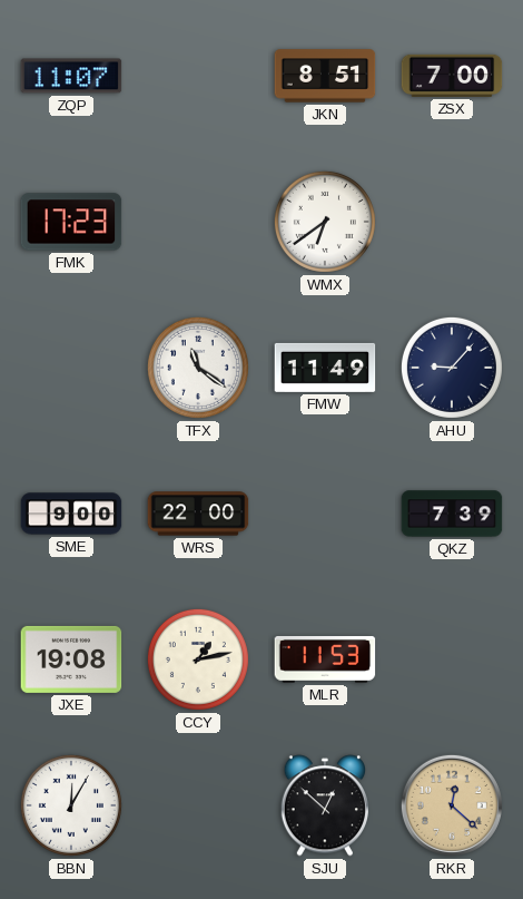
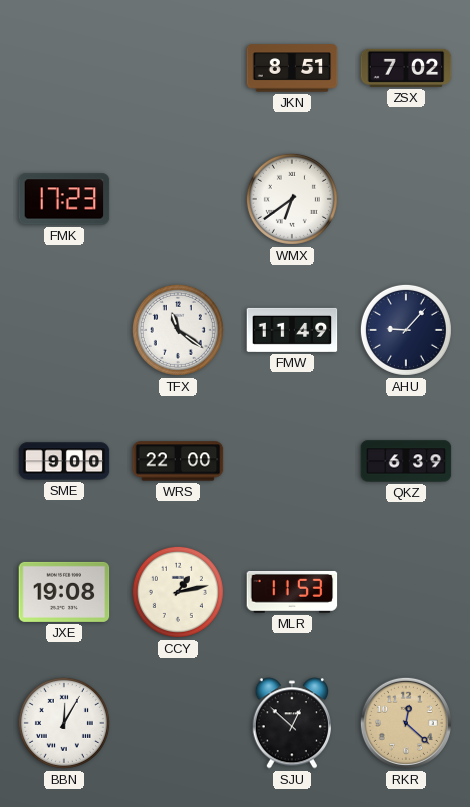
ZQP: 11:07 -> none
ZSX: 7:00 -> 7:02
QKZ: 7:39 -> 6:39
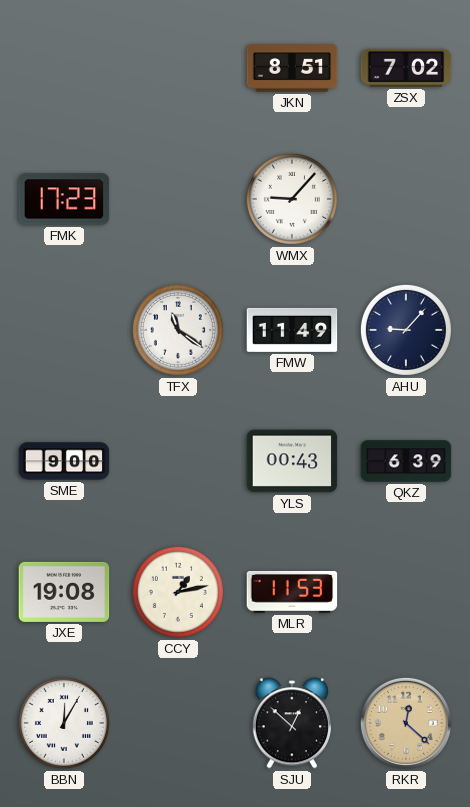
WMX: 6:39 -> 9:07
WRS: 22:00 -> none
YLS: none -> 00:43
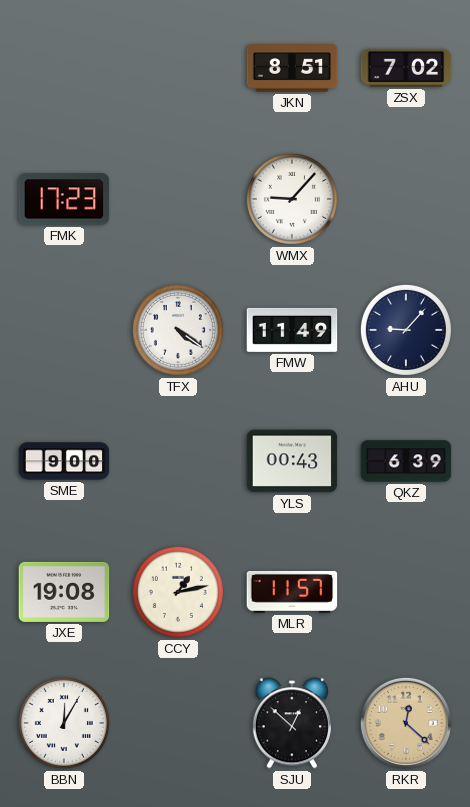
TFX: 11:21 -> 4:21
MLR: 11:53 -> 11:57
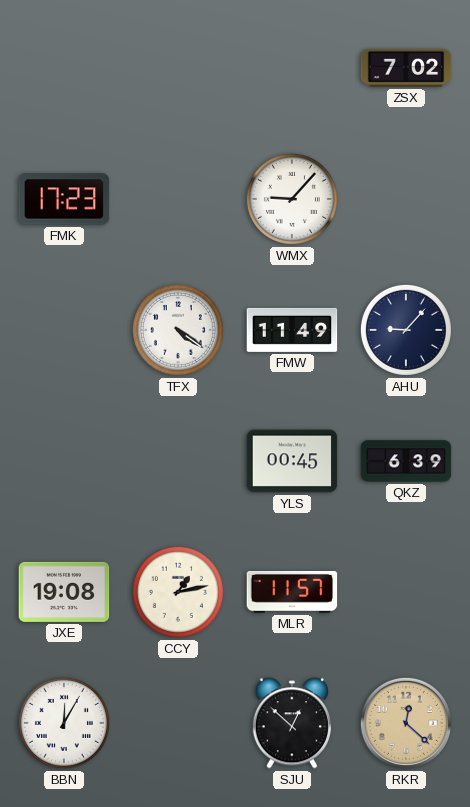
JKN: 8:51 -> none
SME: 9:00 -> none
YLS: 00:43 -> 00:45
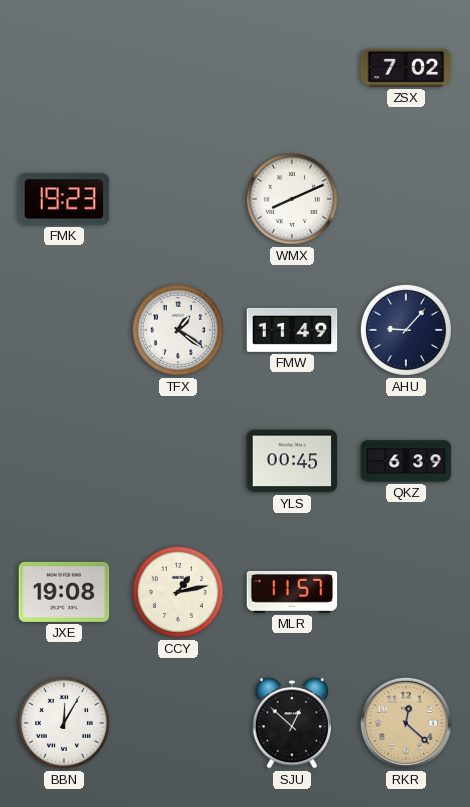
FMK: 17:23 -> 19:23
WMX: 9:07 -> 8:11
TFX: 4:21 -> 1:21
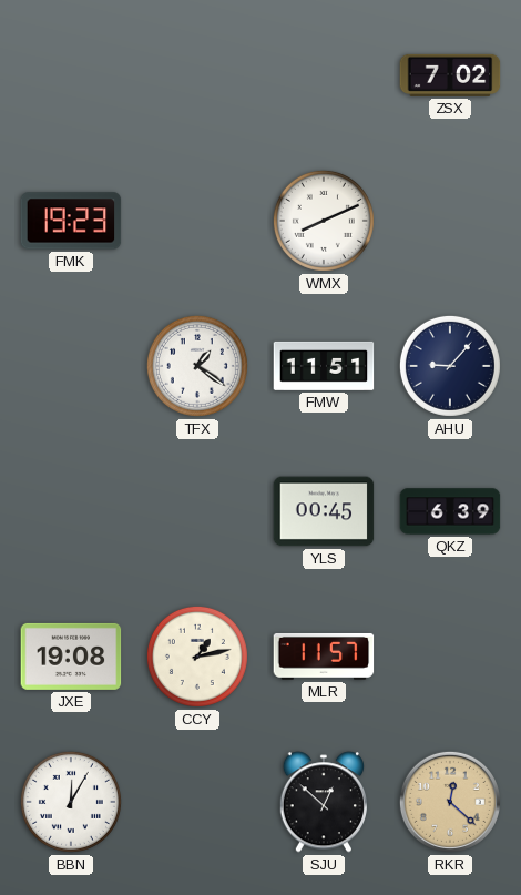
FMW: 11:49 -> 11:51
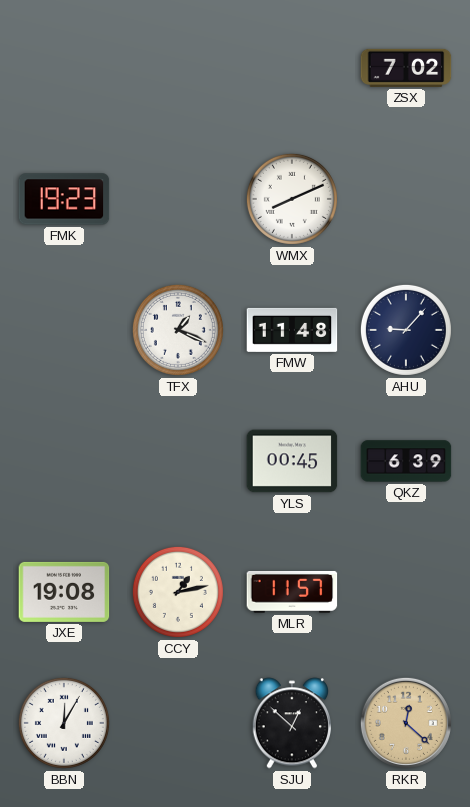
TFX: 1:21 -> 1:19
FMW: 11:51 -> 11:48
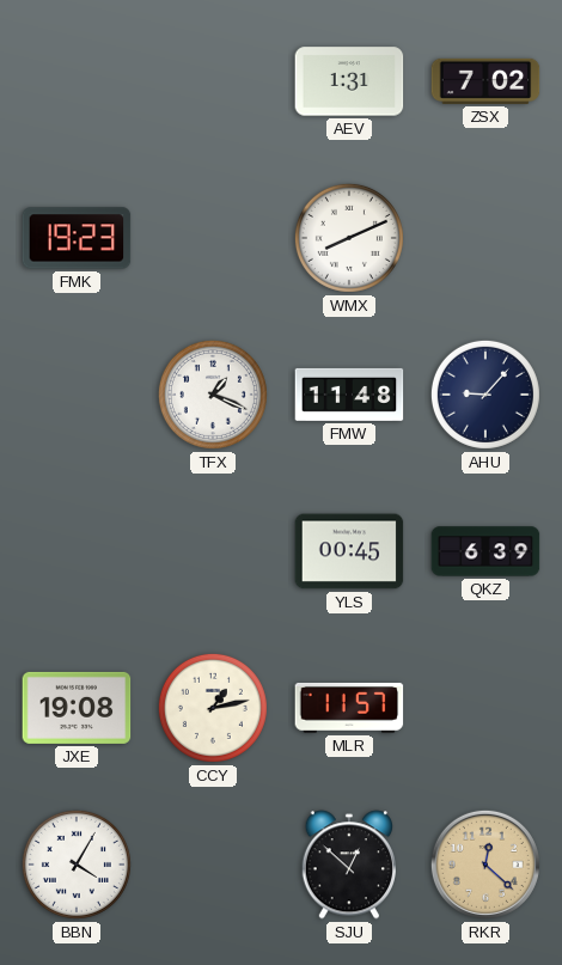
AEV: none -> 1:31
BBN: 12:05 -> 4:05
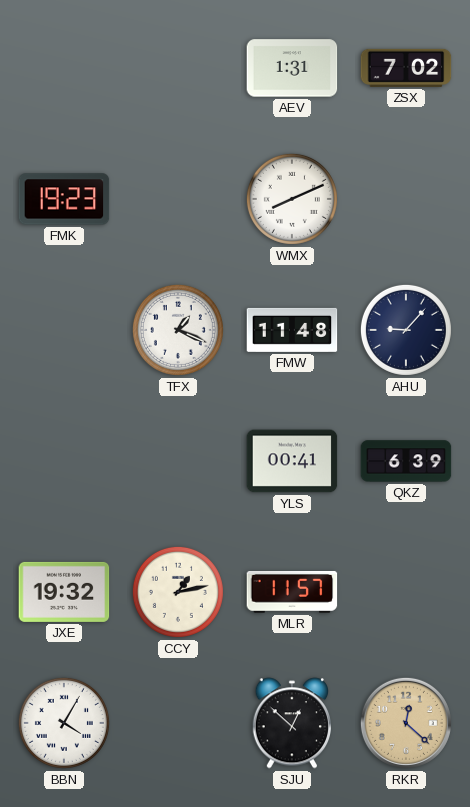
YLS: 00:45 -> 00:41
JXE: 19:08 -> 19:32
